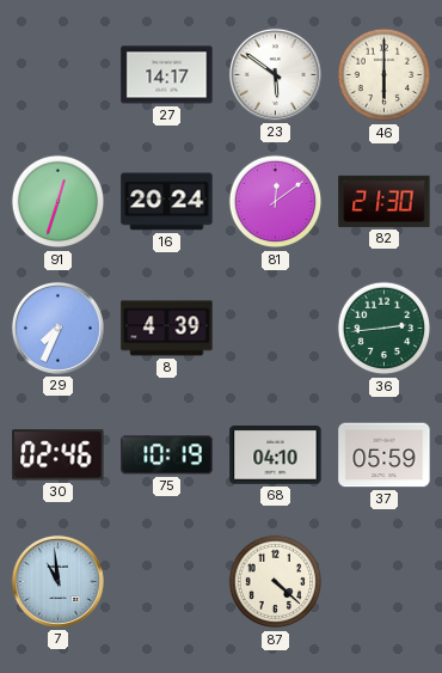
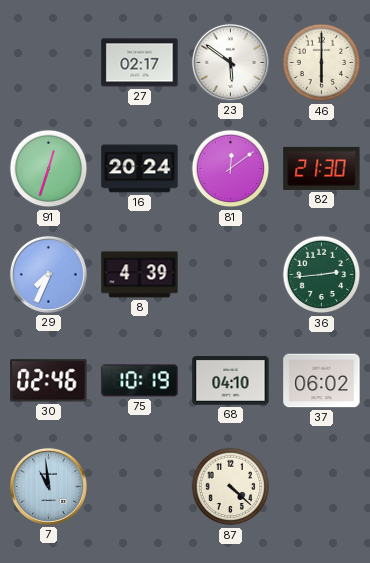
27: 14:17 -> 02:17
37: 05:59 -> 06:02
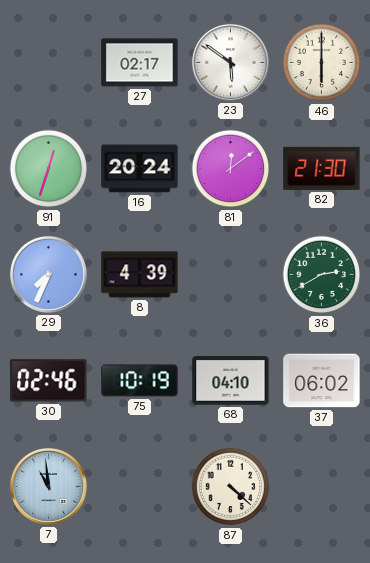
36: 2:44 -> 2:40
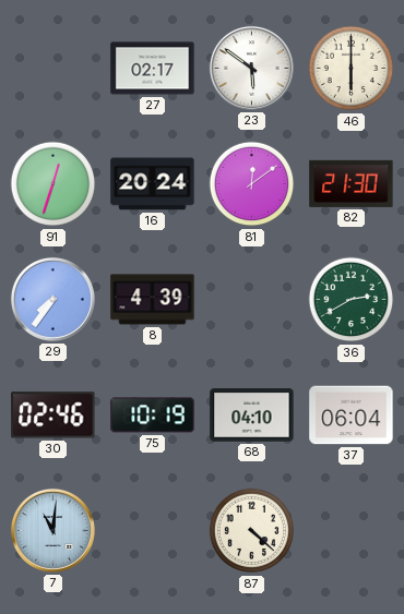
29: 7:34 -> 7:36
37: 06:02 -> 06:04
7: 10:59 -> 11:01
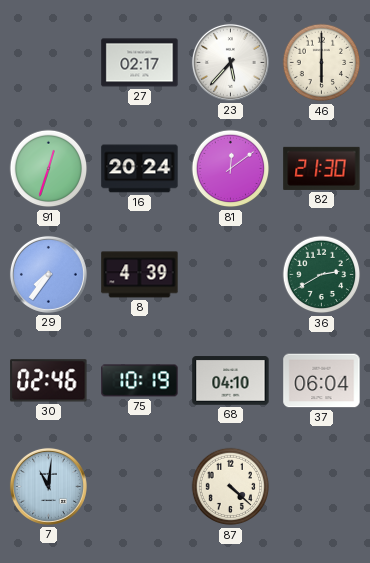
23: 5:51 -> 5:37
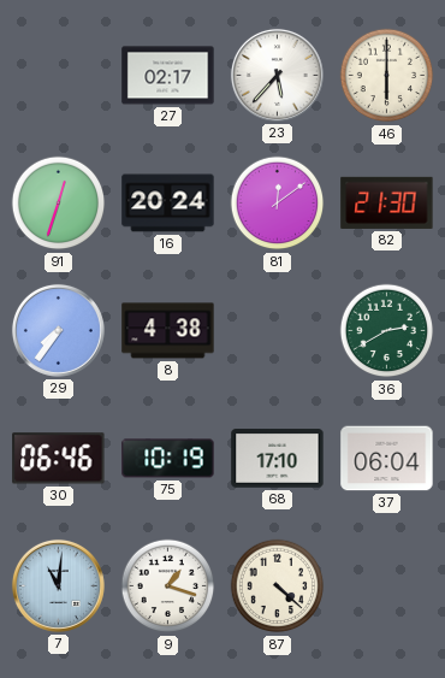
8: 4:39 -> 4:38
30: 02:46 -> 06:46
68: 04:10 -> 17:10
9: none -> 1:18
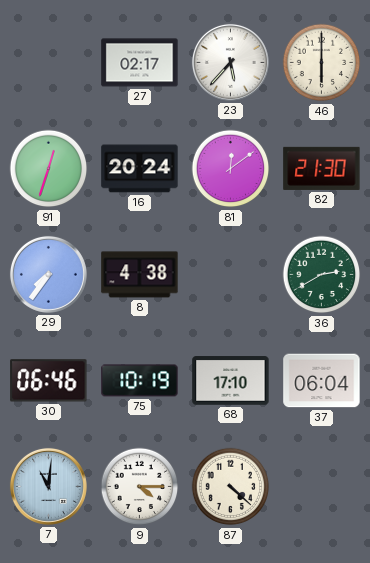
9: 1:18 -> 4:15
